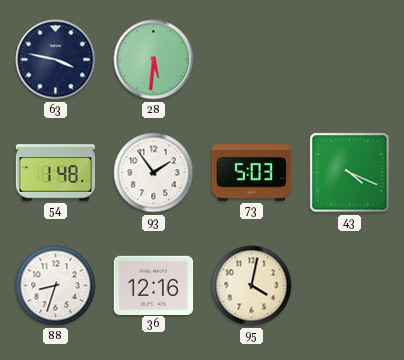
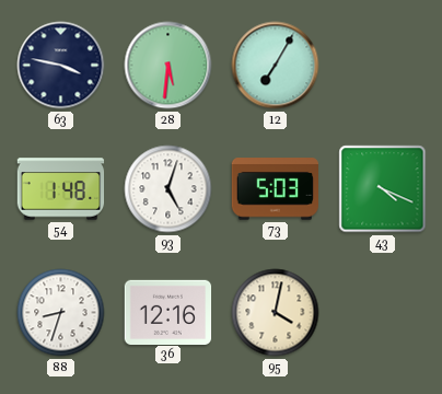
12: none -> 7:05
93: 1:54 -> 5:03
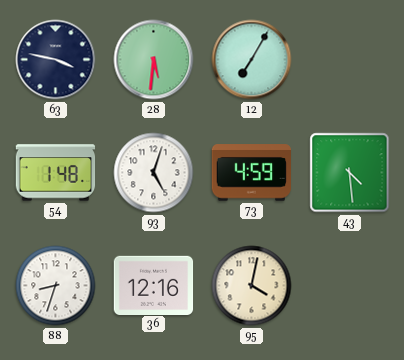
73: 5:03 -> 4:59
43: 4:19 -> 4:29
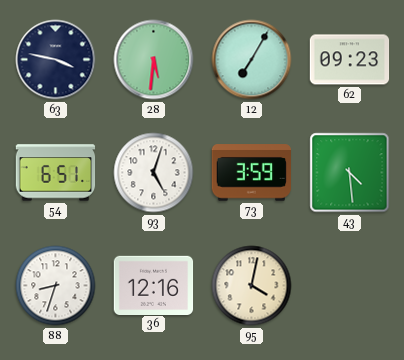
62: none -> 09:23
54: 1:48 -> 6:51
73: 4:59 -> 3:59
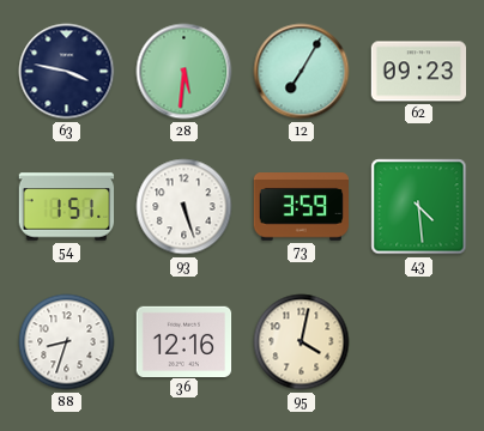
54: 6:51 -> 1:51
93: 5:03 -> 5:27
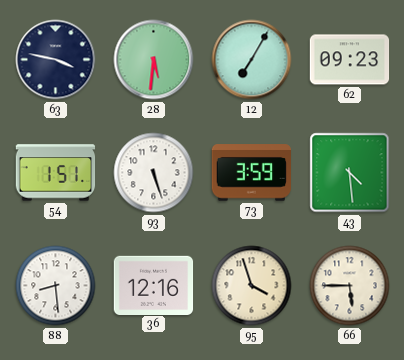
88: 8:33 -> 8:29
95: 4:02 -> 3:57
66: none -> 5:45
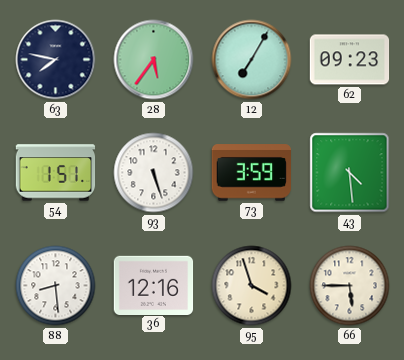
63: 3:47 -> 7:47
28: 5:31 -> 5:36
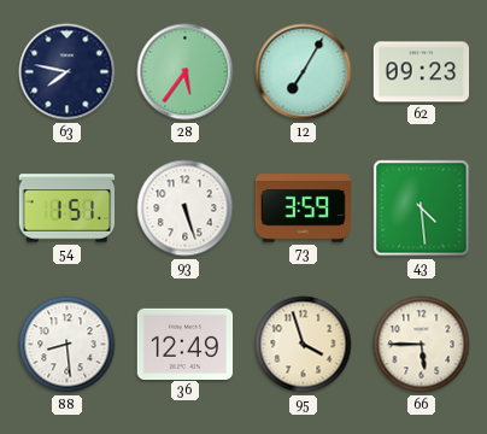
36: 12:16 -> 12:49
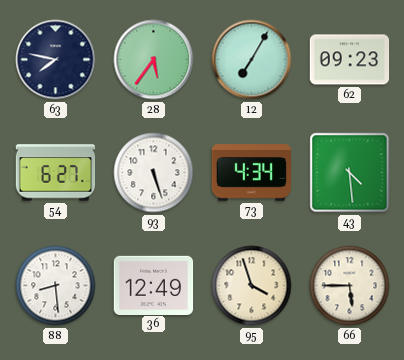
54: 1:51 -> 6:27
73: 3:59 -> 4:34
